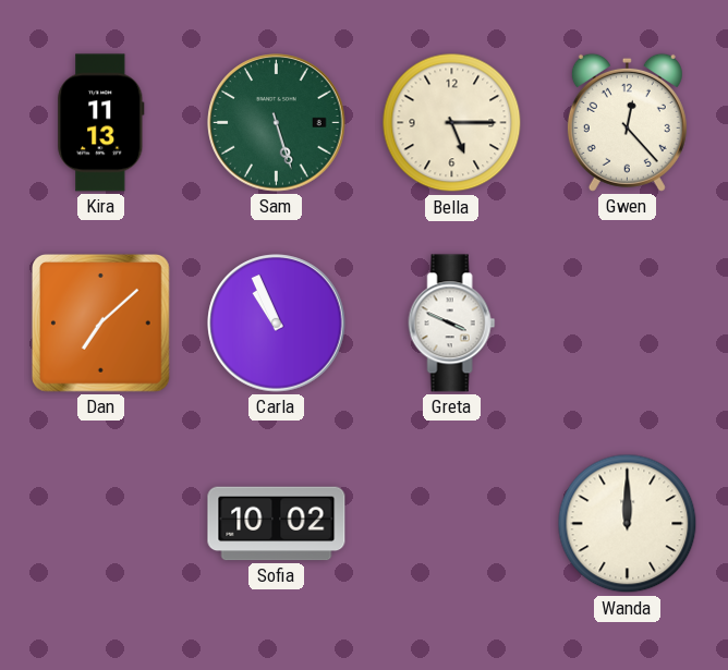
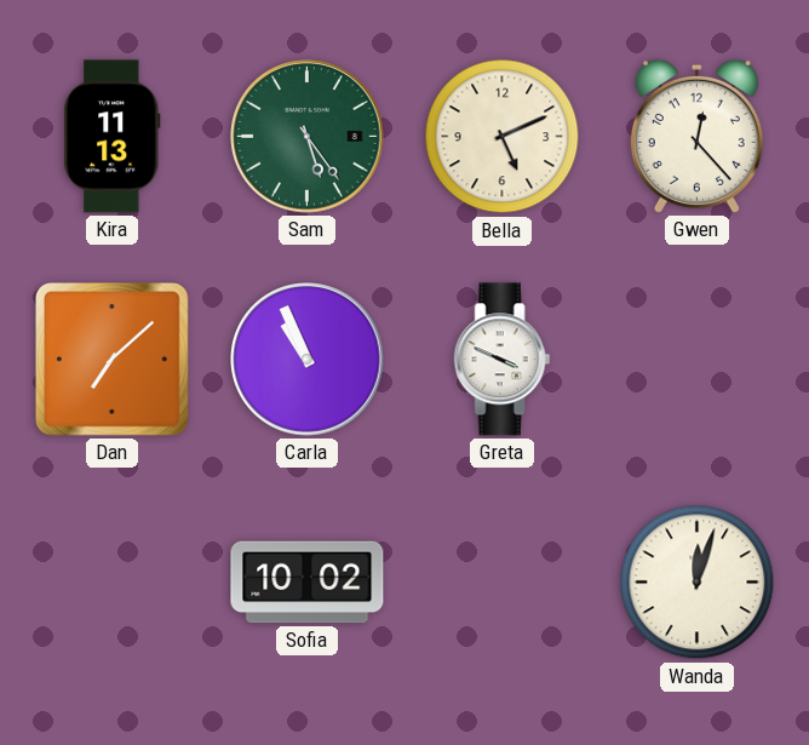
Sam: 5:27 -> 5:24
Bella: 5:15 -> 5:11
Wanda: 12:00 -> 12:03
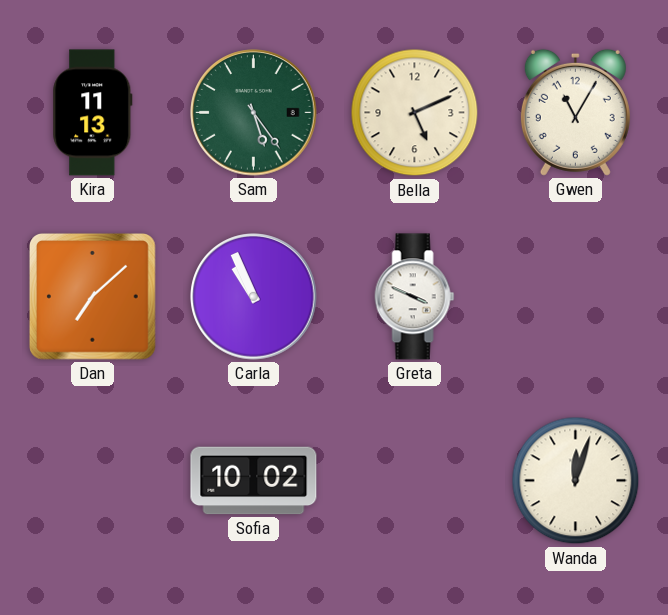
Gwen: 12:23 -> 11:05
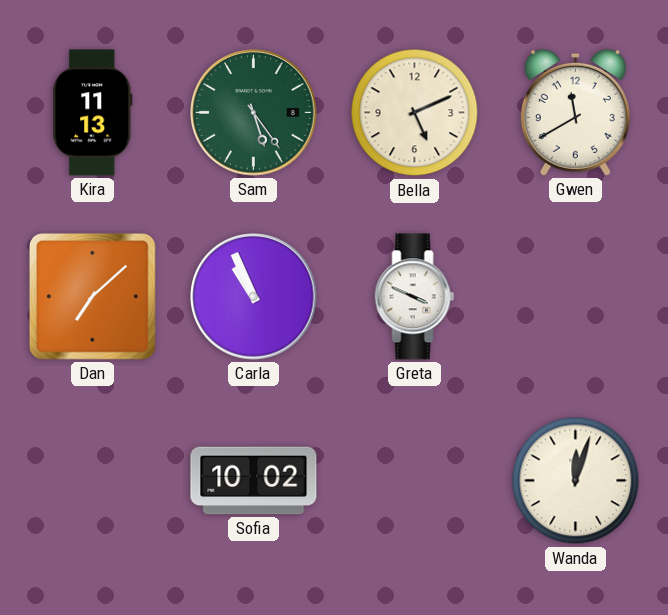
Gwen: 11:05 -> 11:40
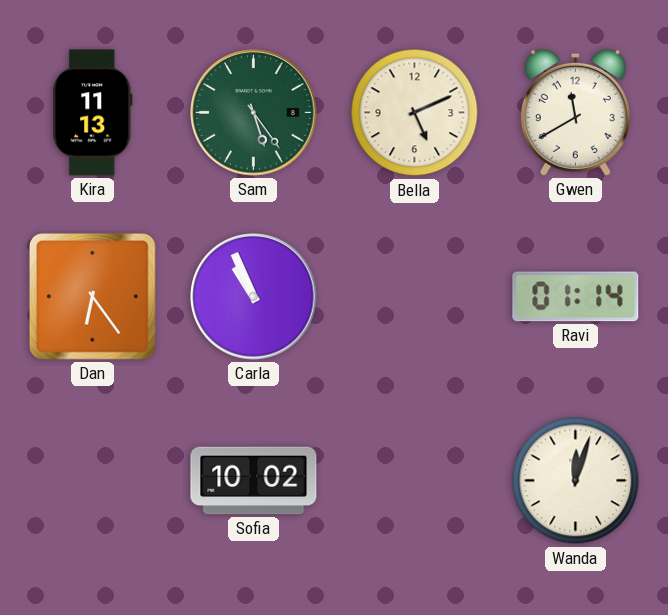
Dan: 7:08 -> 6:24
Greta: 3:49 -> none
Ravi: none -> 01:14
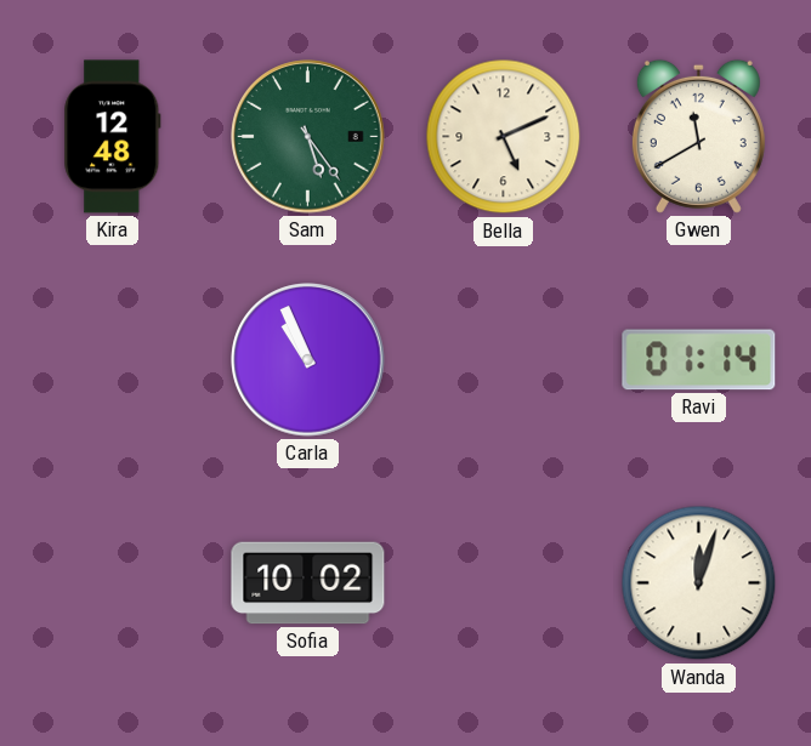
Kira: 11:13 -> 12:48
Dan: 6:24 -> none
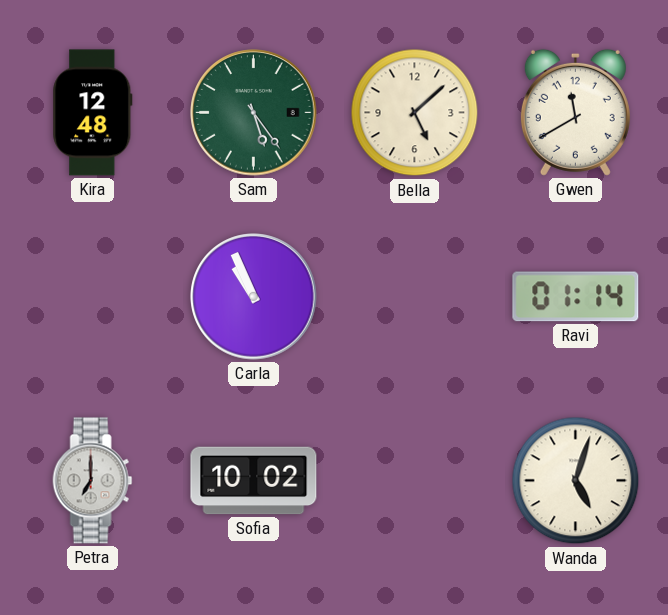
Bella: 5:11 -> 5:08
Petra: none -> 7:00
Wanda: 12:03 -> 5:03
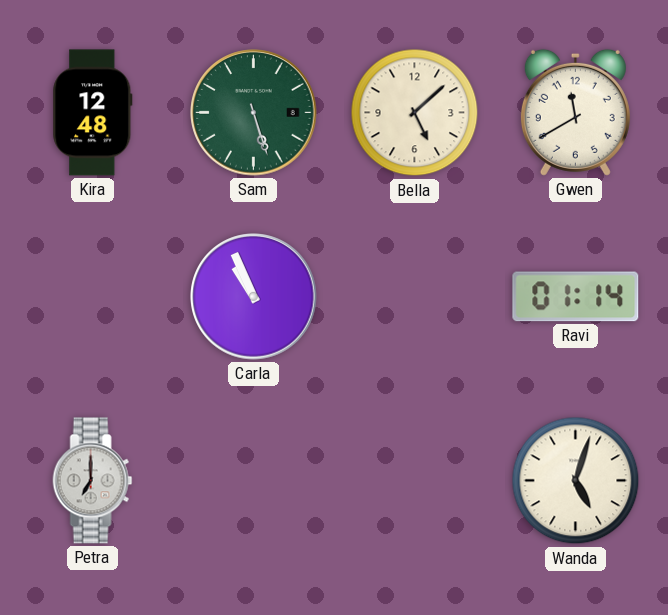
Sam: 5:24 -> 5:27
Sofia: 10:02 -> none
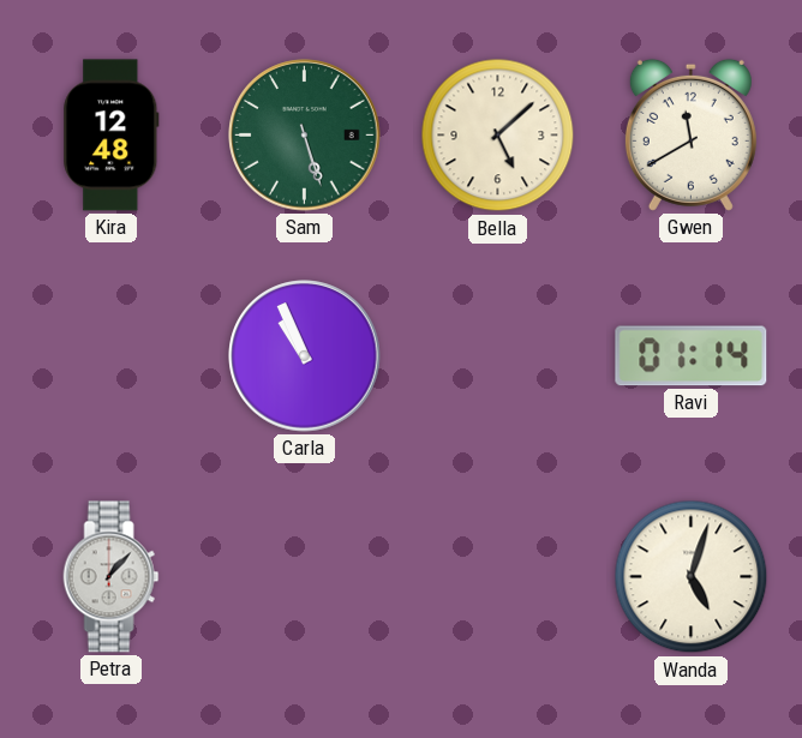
Petra: 7:00 -> 1:07
